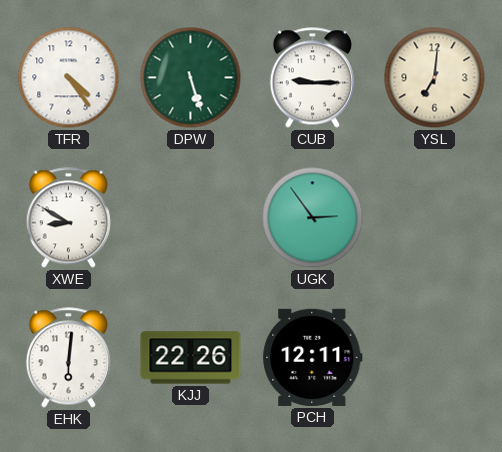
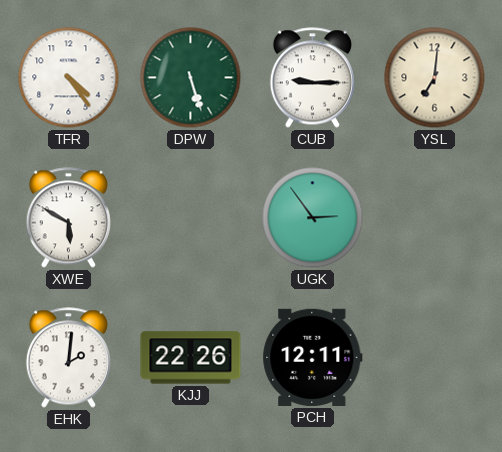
XWE: 8:50 -> 5:50
EHK: 6:01 -> 2:01
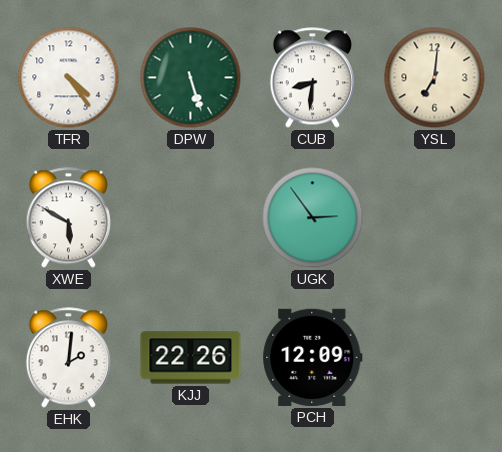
CUB: 9:15 -> 8:31
PCH: 12:11 -> 12:09
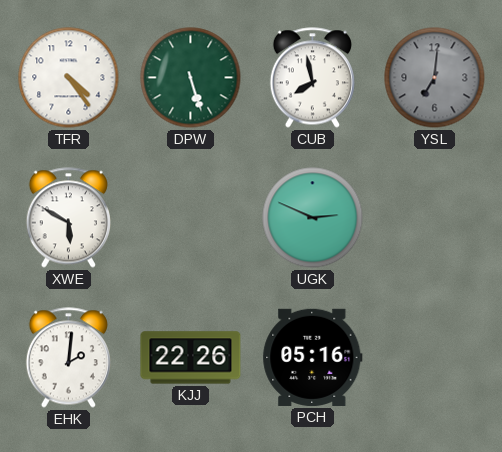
CUB: 8:31 -> 7:58
YSL dial: cream -> grey
UGK: 2:54 -> 2:49
PCH: 12:09 -> 05:16
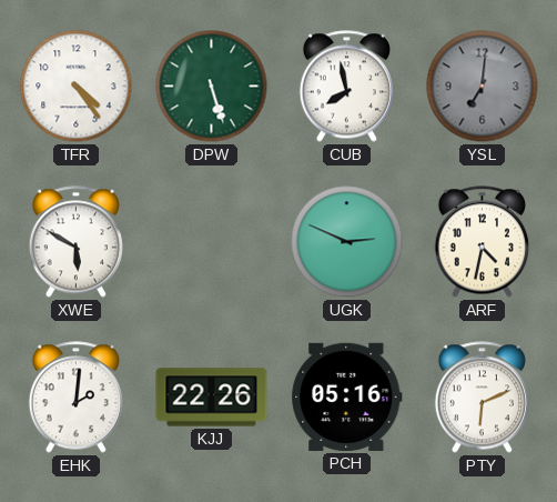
ARF: none -> 4:32
PTY: none -> 6:11
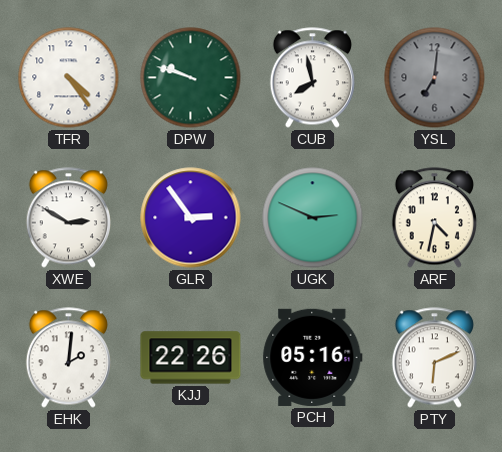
DPW: 5:27 -> 9:48
XWE: 5:50 -> 2:50
GLR: none -> 2:54
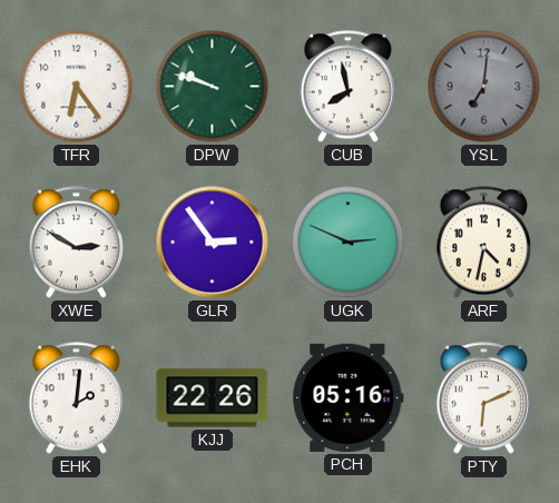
TFR: 4:24 -> 6:24
